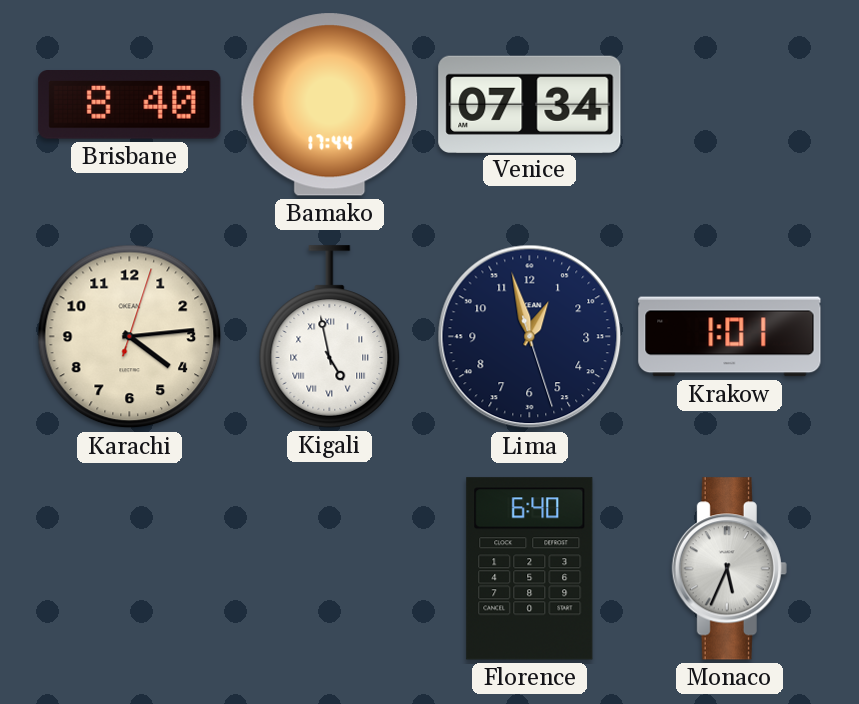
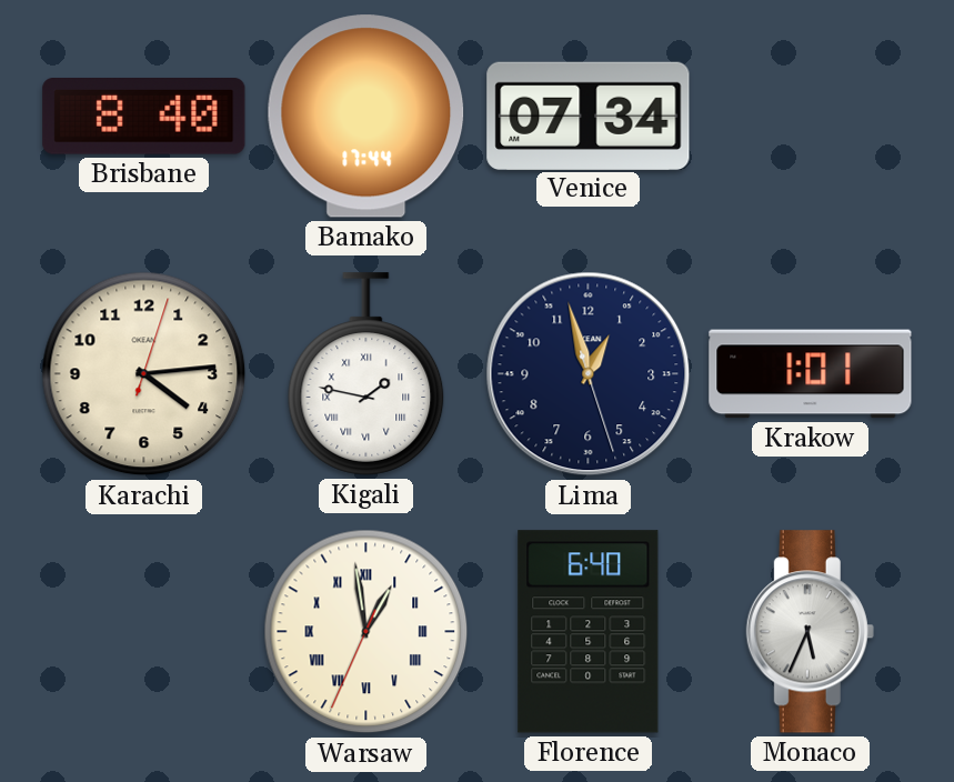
Kigali: 4:58 -> 1:47
Warsaw: none -> 12:58
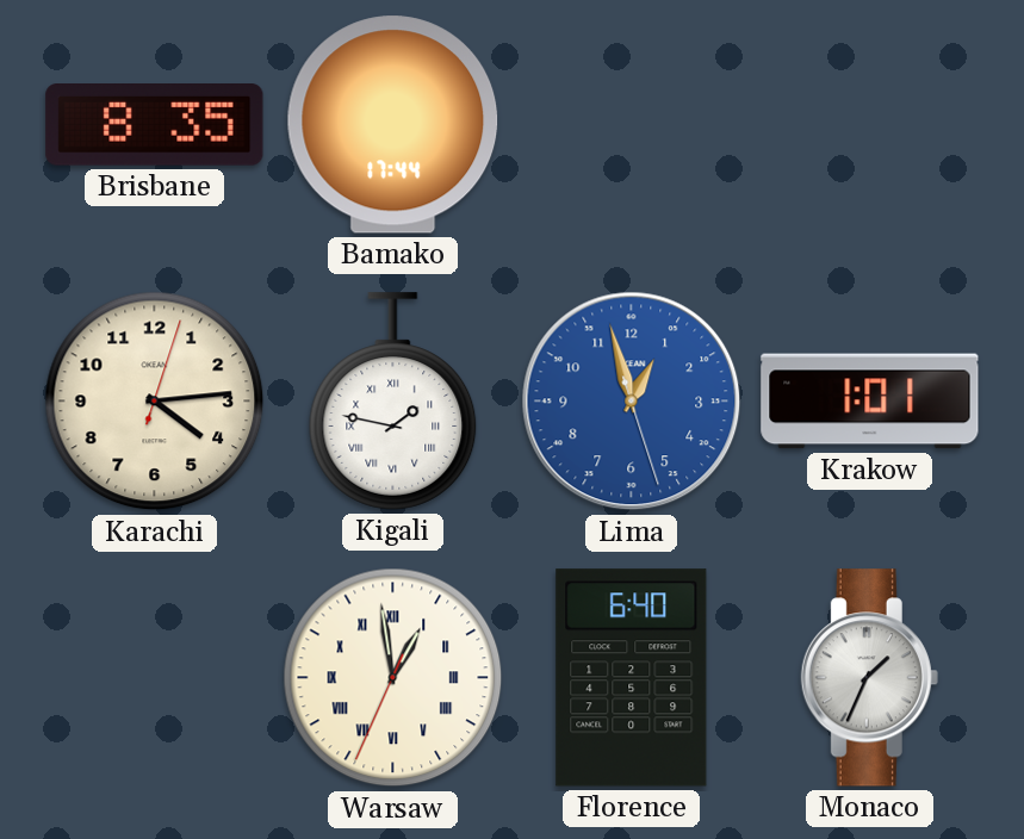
Brisbane: 8:40 -> 8:35
Venice: 07:34 -> none
Lima dial: navy -> blue
Monaco: 5:34 -> 1:34
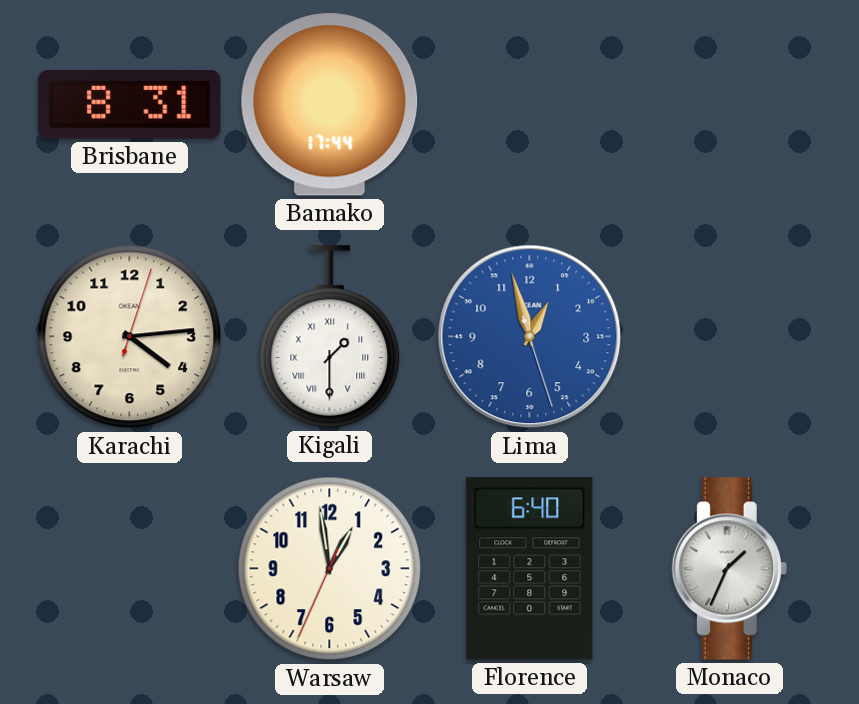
Brisbane: 8:35 -> 8:31
Kigali: 1:47 -> 1:30
Krakow: 1:01 -> none
Warsaw numerals: Roman -> Arabic
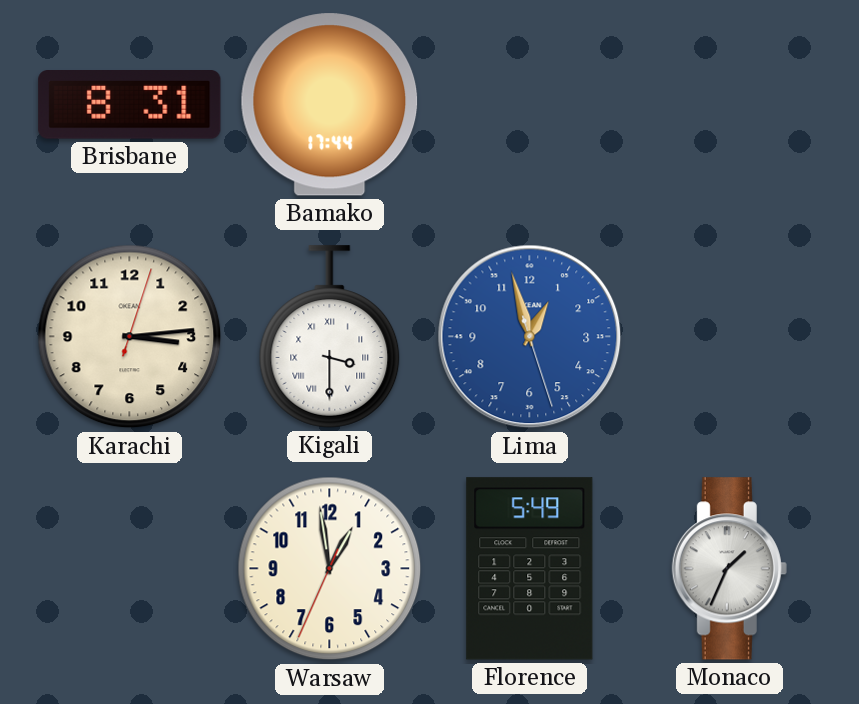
Karachi: 4:14 -> 3:14
Kigali: 1:30 -> 3:30
Florence: 6:40 -> 5:49
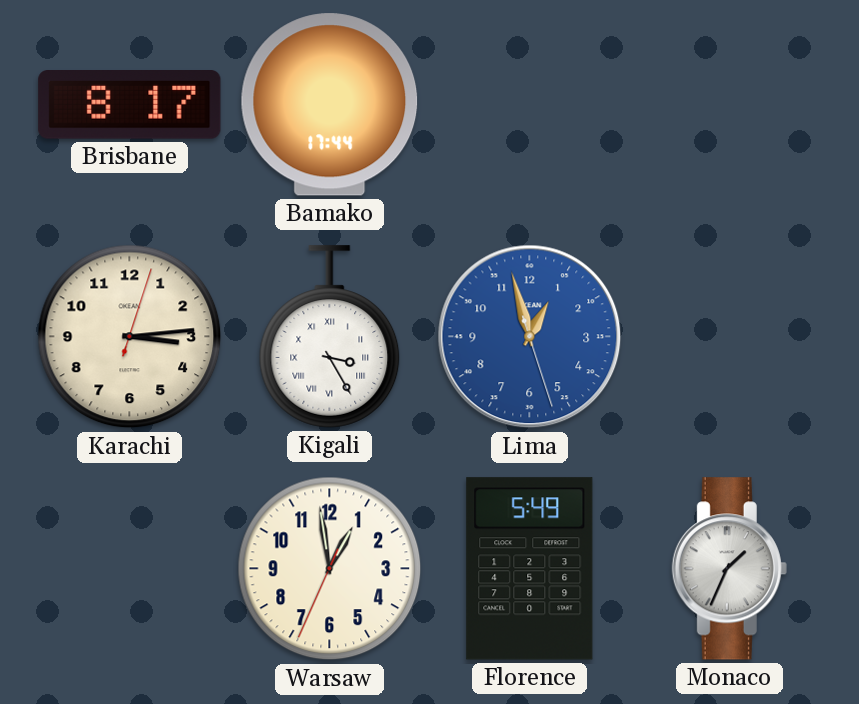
Brisbane: 8:31 -> 8:17
Kigali: 3:30 -> 3:25
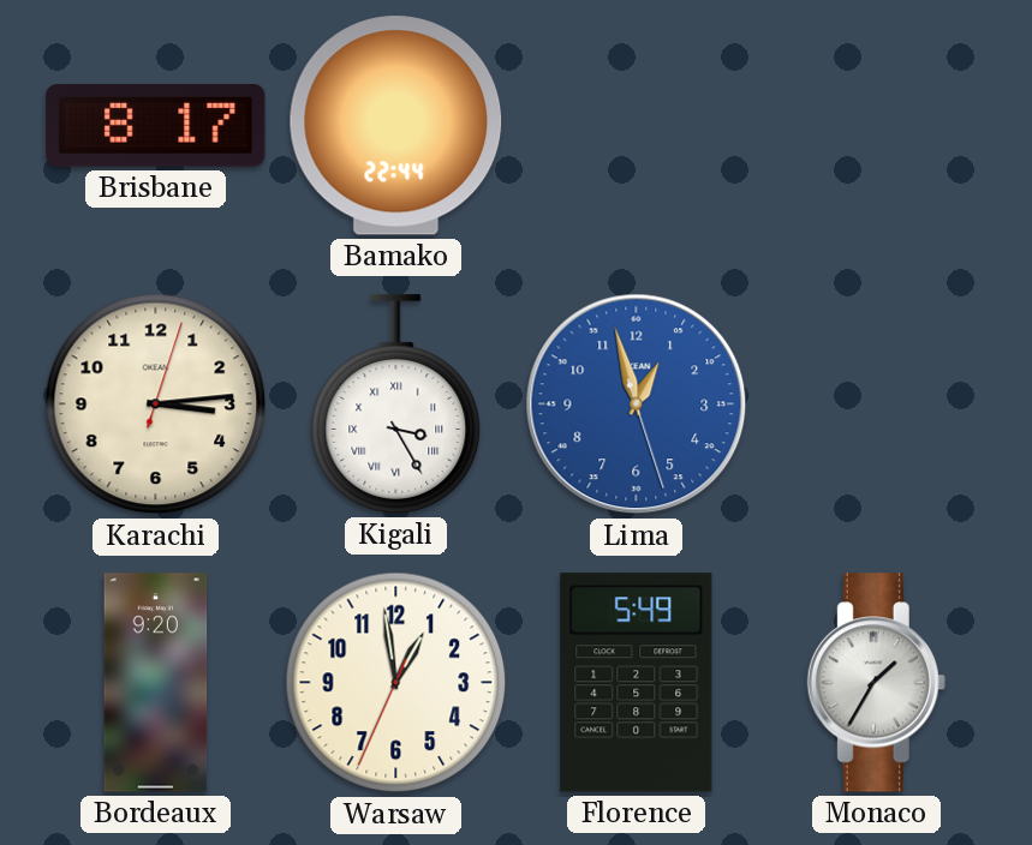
Bamako: 17:44 -> 22:44
Bordeaux: none -> 9:20
Monaco: 1:34 -> 1:35
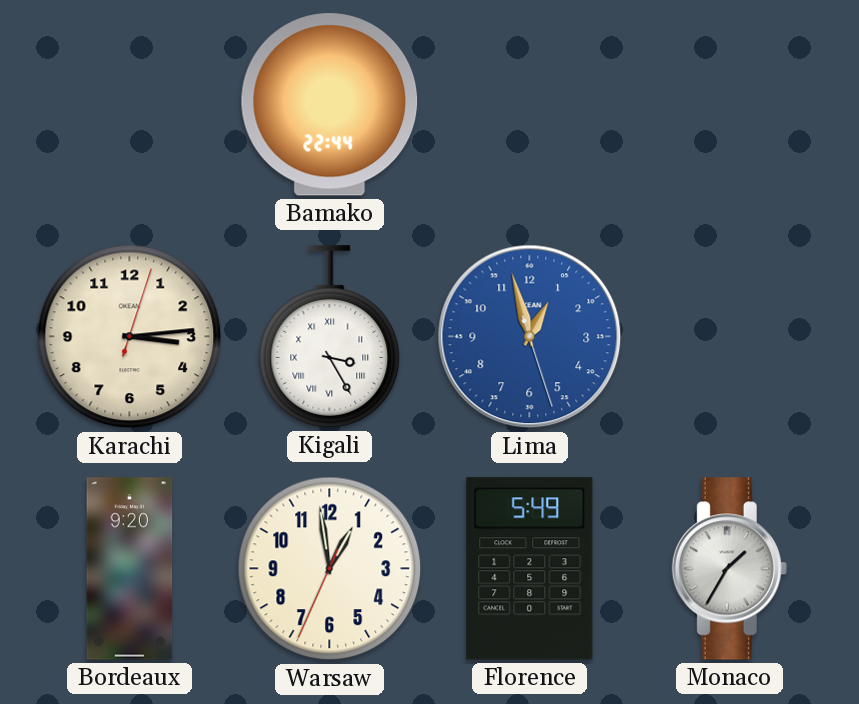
Brisbane: 8:17 -> none
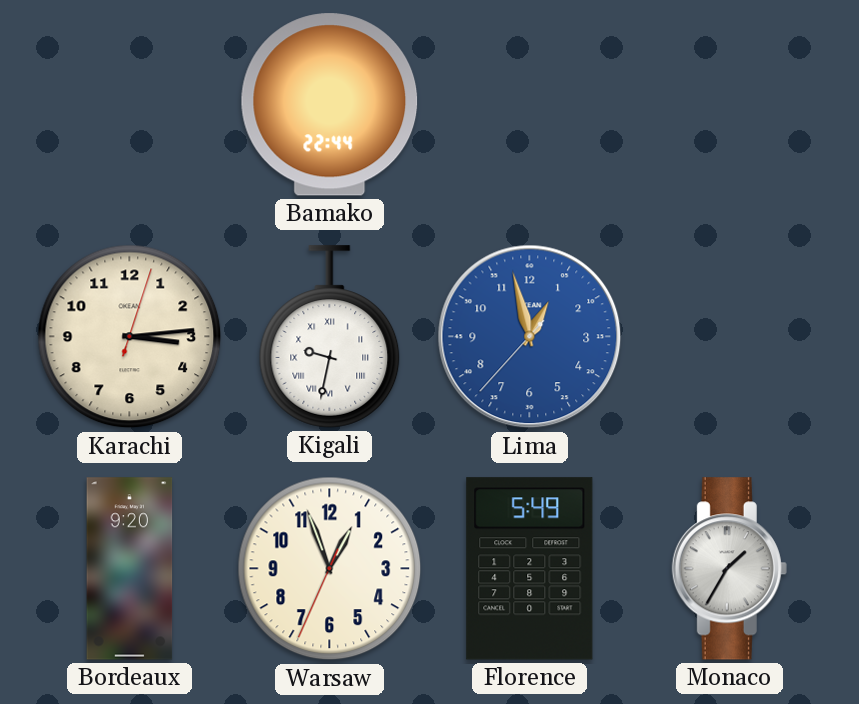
Kigali: 3:25 -> 9:32
Lima: 12:57:27 -> 12:57:37
Warsaw: 12:58 -> 12:56
